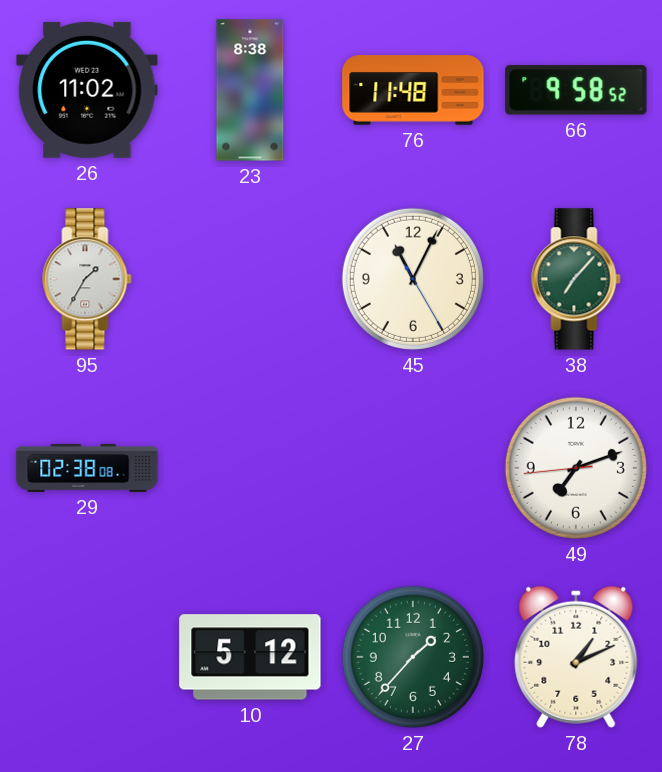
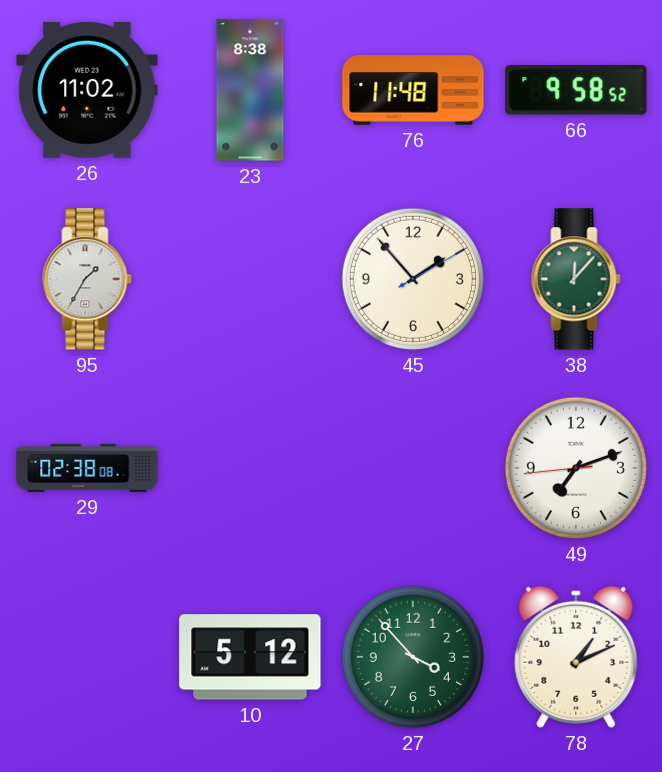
45: 11:04 -> 1:53
38: 7:07 -> 12:07
27: 1:37 -> 3:53
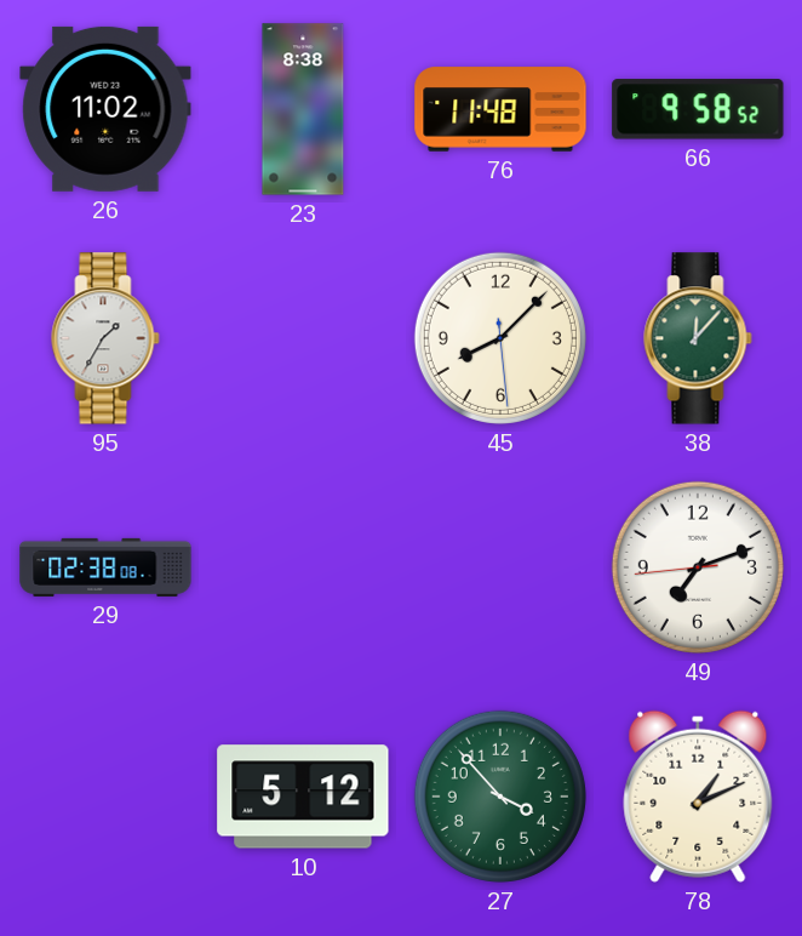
45: 1:53 -> 8:07
